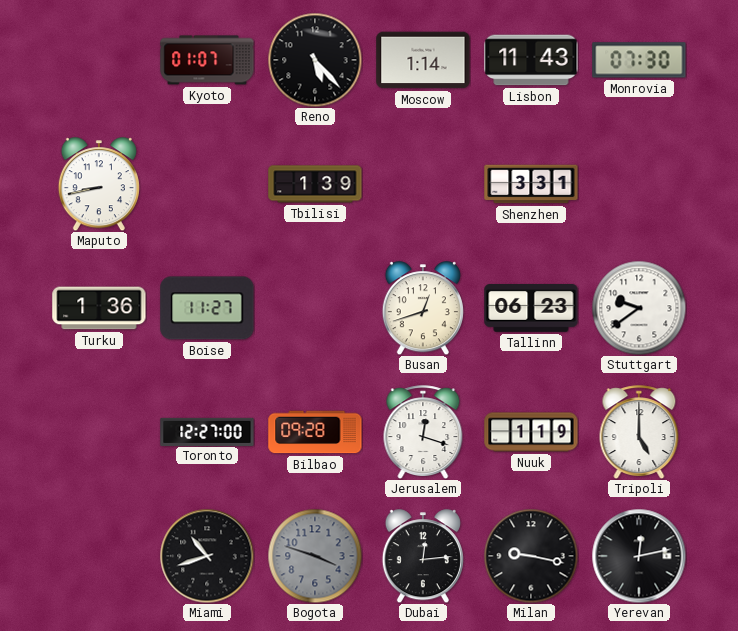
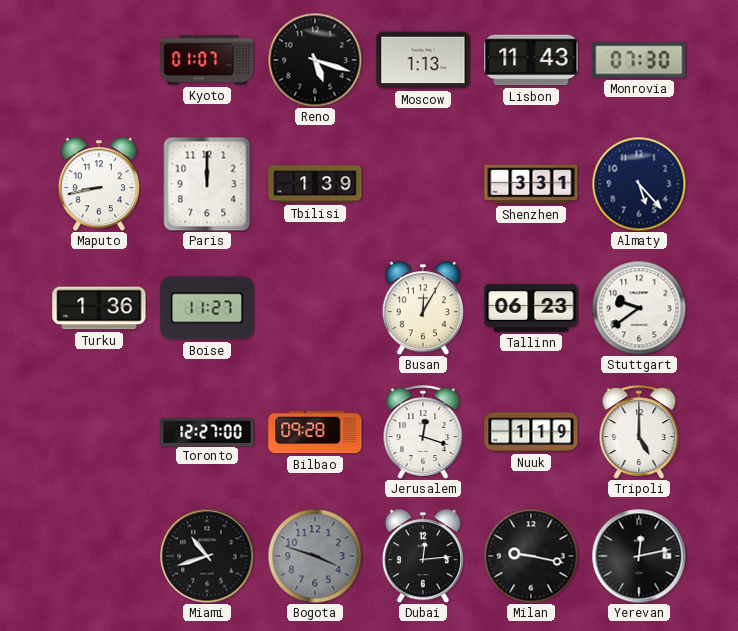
Reno: 5:23 -> 5:18
Moscow: 1:14 -> 1:13
Paris: none -> 12:00
Almaty: none -> 5:23
Busan: 12:42 -> 12:05
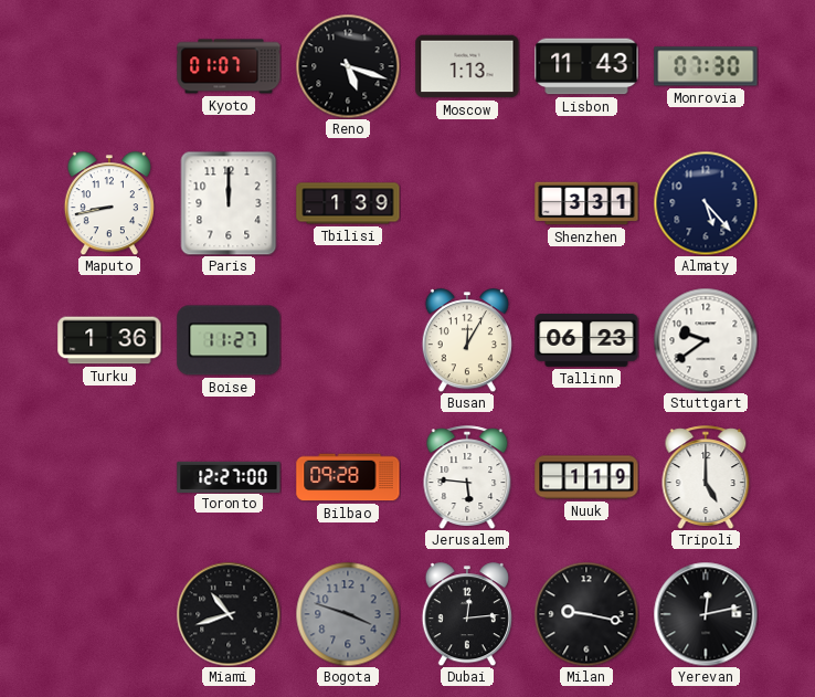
Jerusalem: 12:18 -> 5:46
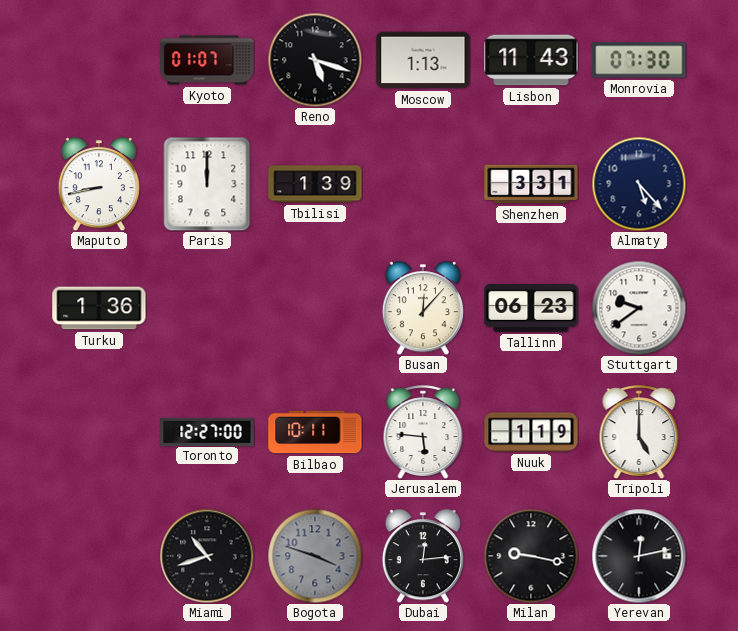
Boise: 11:27 -> none
Busan: 12:05 -> 12:07
Bilbao: 09:28 -> 10:11
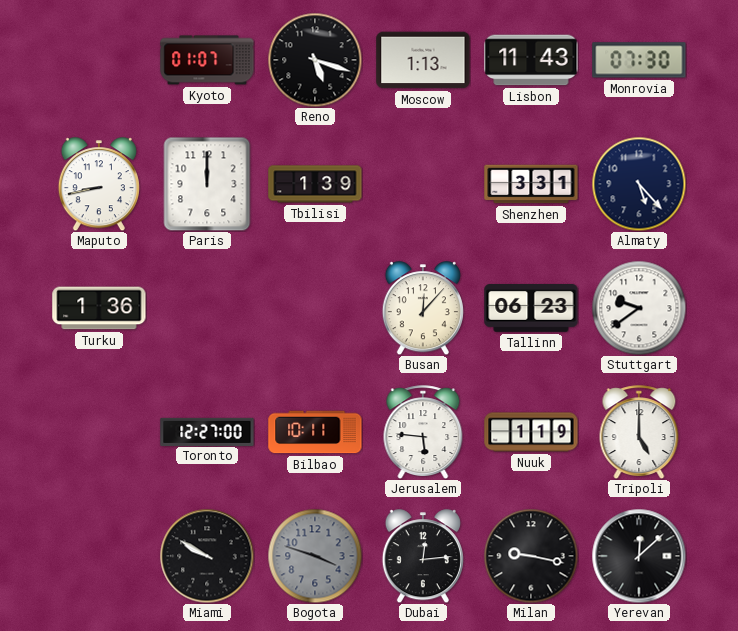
Miami: 10:42 -> 9:50
Yerevan: 12:13 -> 12:08
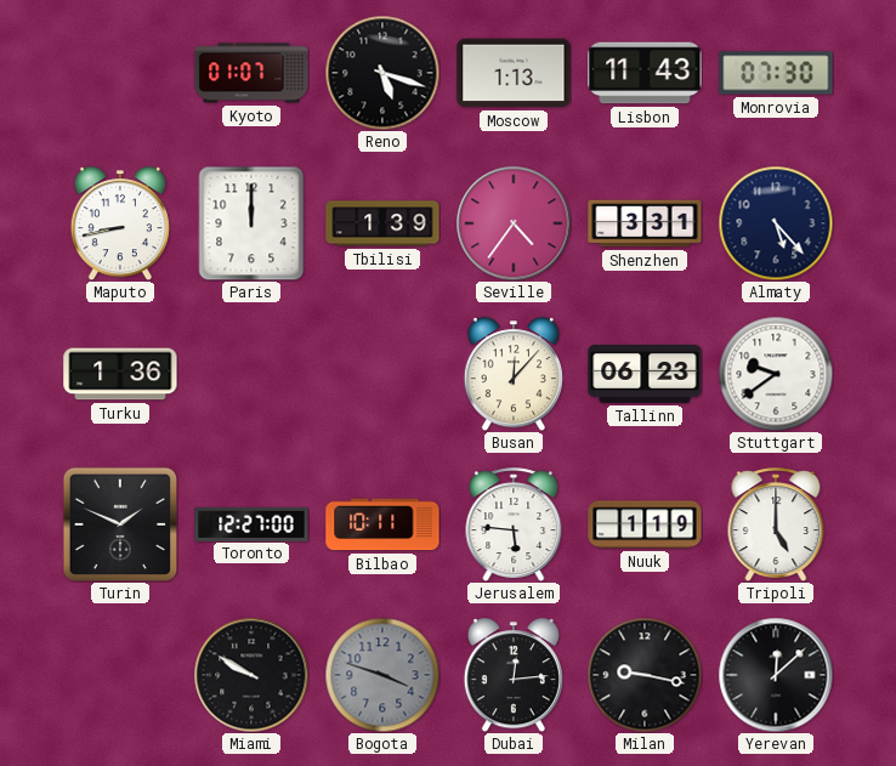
Seville: none -> 4:36
Turin: none -> 1:49
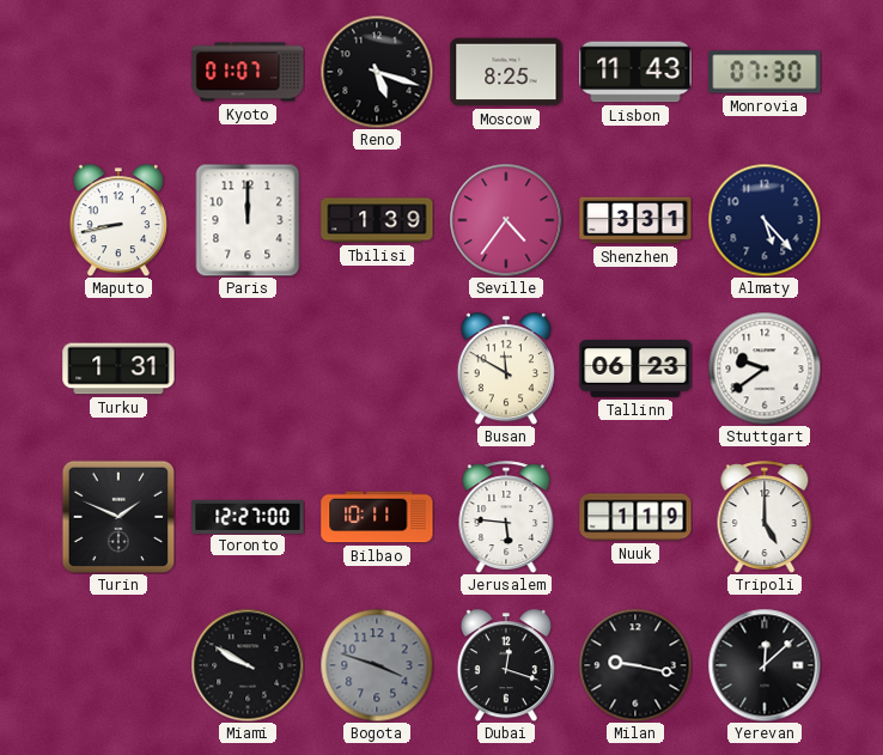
Moscow: 1:13 -> 8:25
Turku: 1:36 -> 1:31
Busan: 12:07 -> 11:50
Dubai: 12:14 -> 12:18
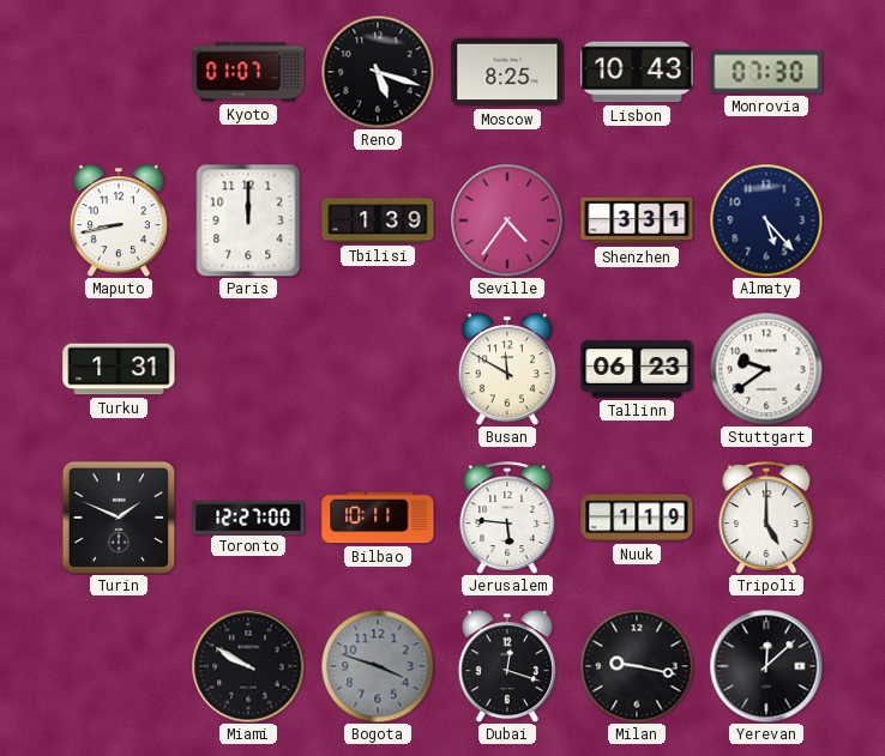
Lisbon: 11:43 -> 10:43
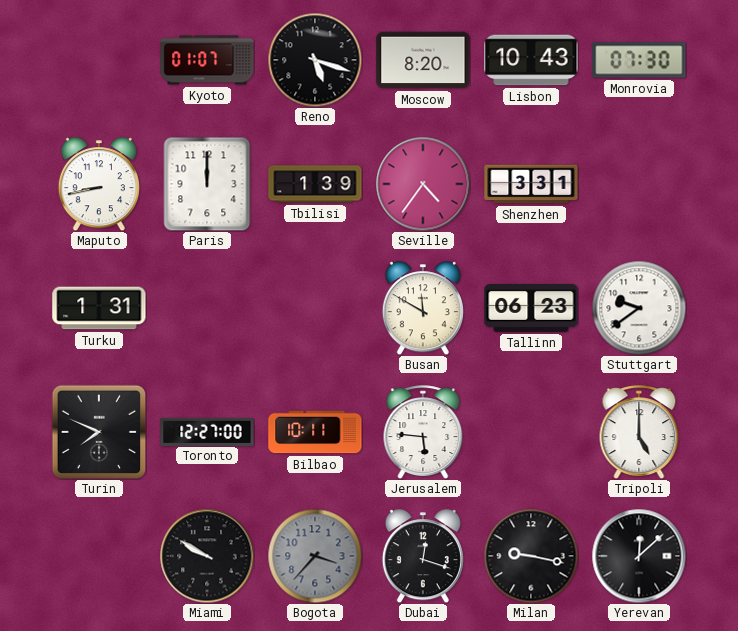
Moscow: 8:25 -> 8:20
Almaty: 5:23 -> none
Turin: 1:49 -> 7:49
Nuuk: 1:19 -> none
Bogota: 3:48 -> 3:37
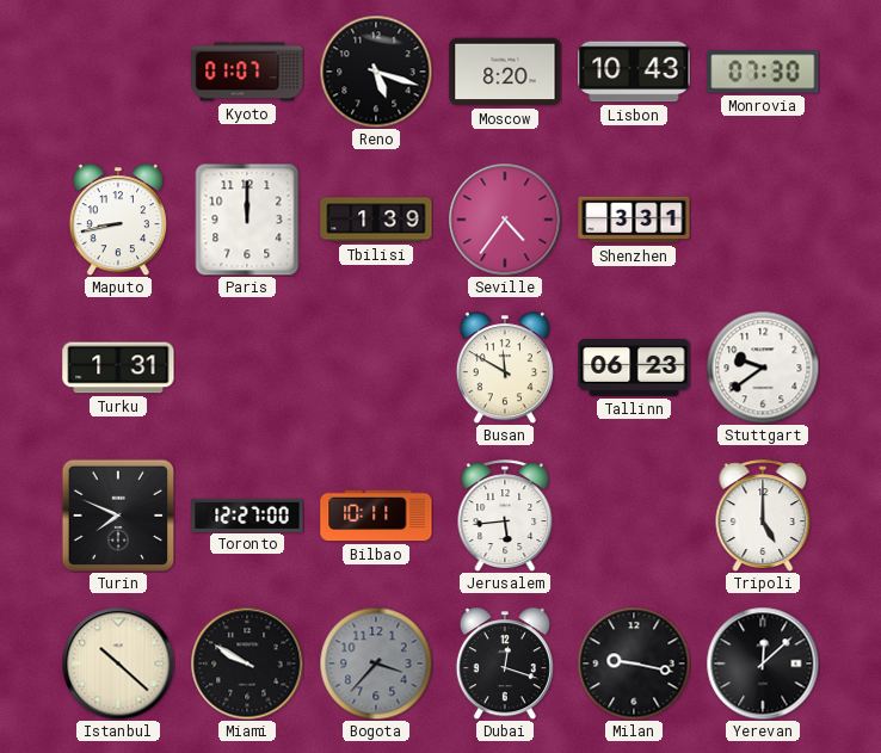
Jerusalem: 5:46 -> 5:44
Istanbul: none -> 10:22
